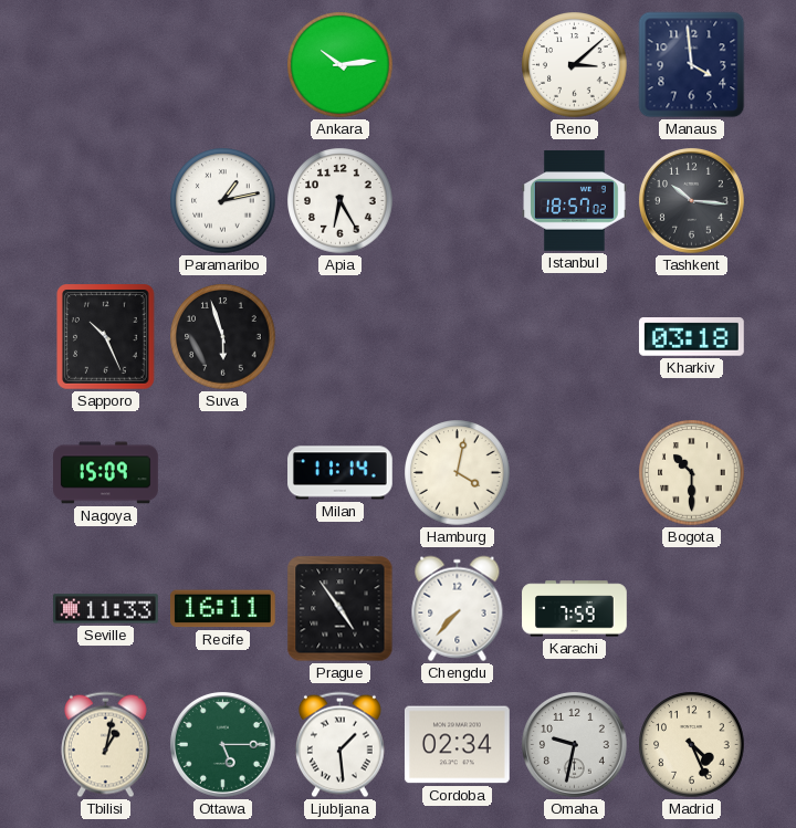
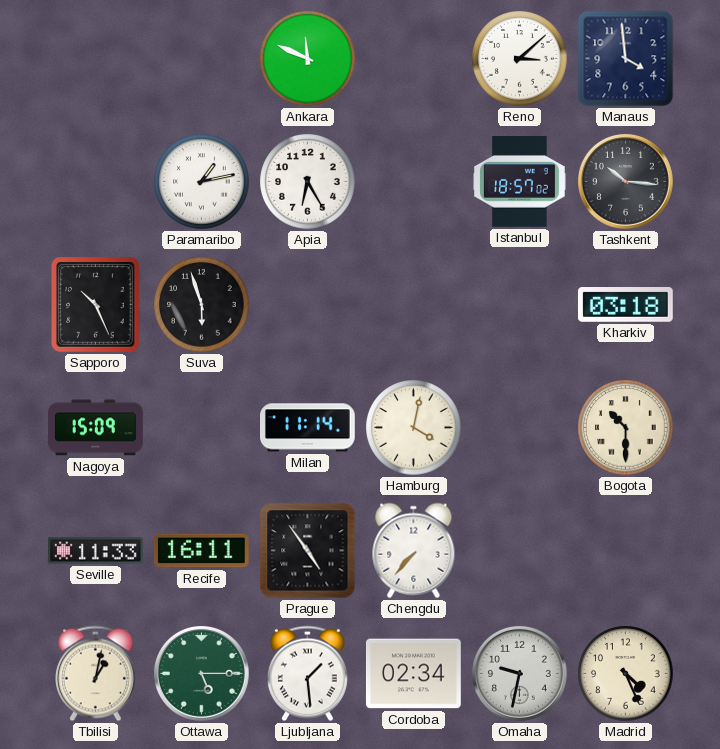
Ankara: 10:14 -> 11:49
Karachi: 7:59 -> none
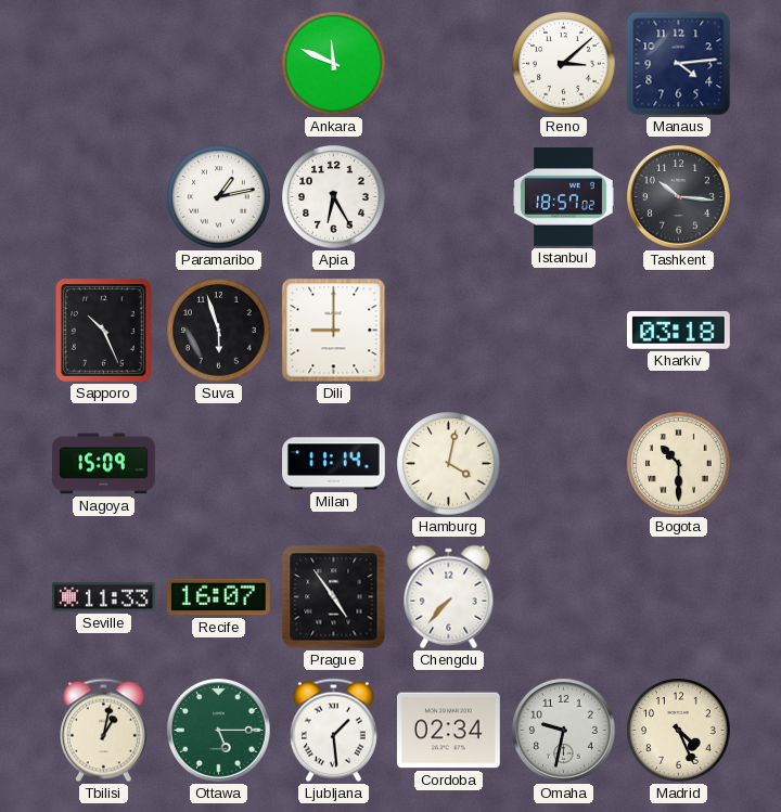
Manaus: 3:59 -> 4:14
Dili: none -> 9:00
Recife: 16:11 -> 16:07
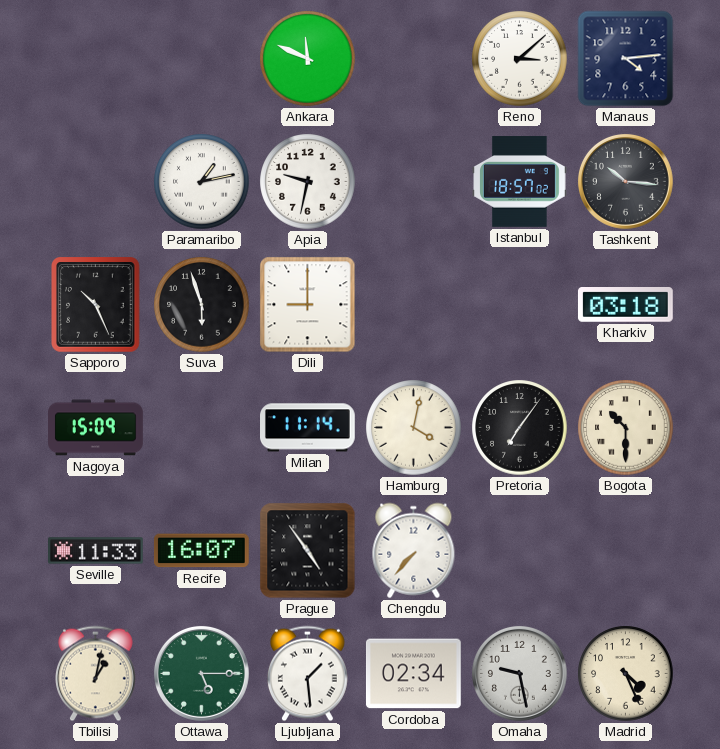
Apia: 6:25 -> 9:32
Pretoria: none -> 7:06
Omaha: 9:32 -> 9:28
